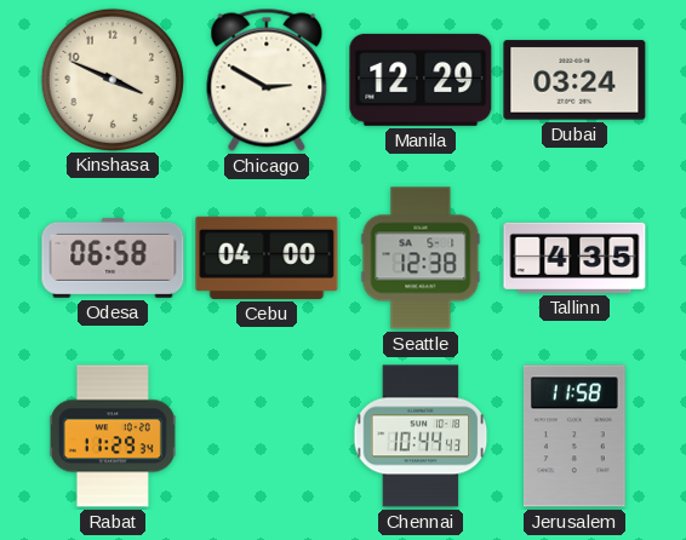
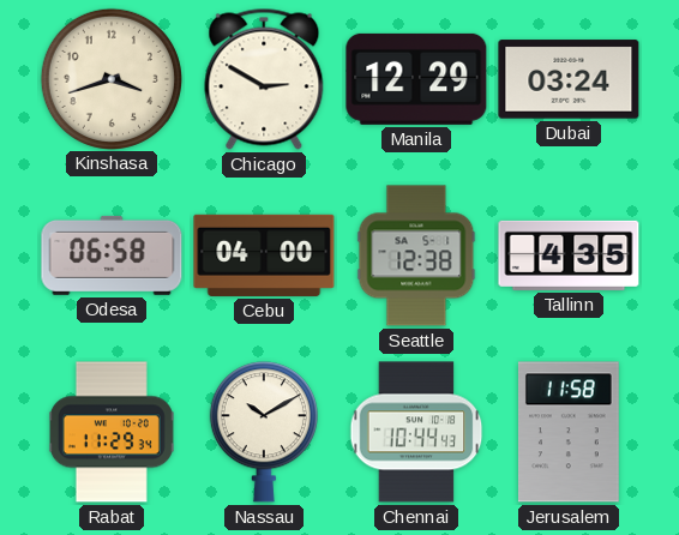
Kinshasa: 3:49 -> 3:42
Nassau: none -> 10:10
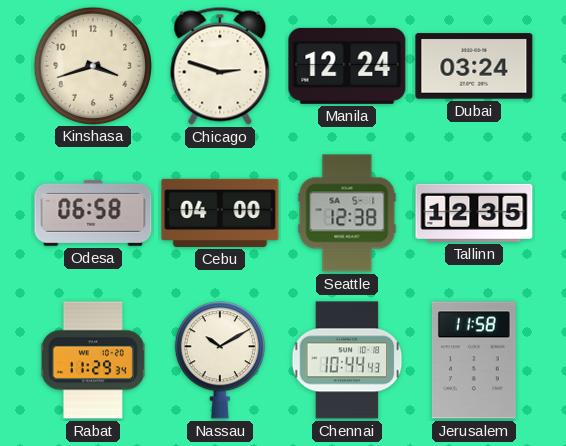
Chicago: 2:50 -> 2:48
Manila: 12:29 -> 12:24
Tallinn: 4:35 -> 12:35
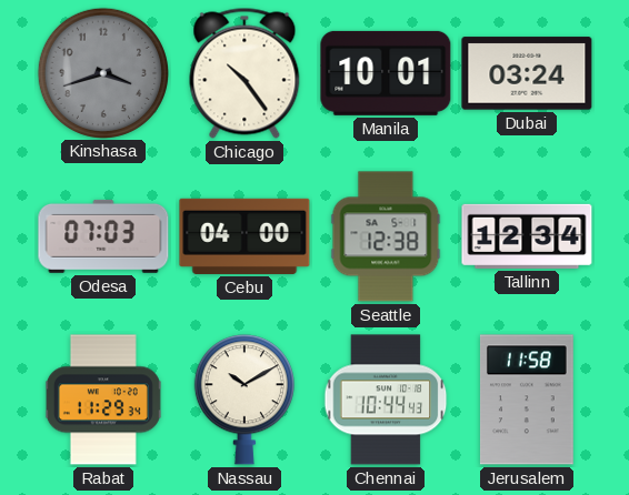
Kinshasa dial: cream -> grey
Chicago: 2:48 -> 10:24
Manila: 12:24 -> 10:01
Odesa: 06:58 -> 07:03
Tallinn: 12:35 -> 12:34
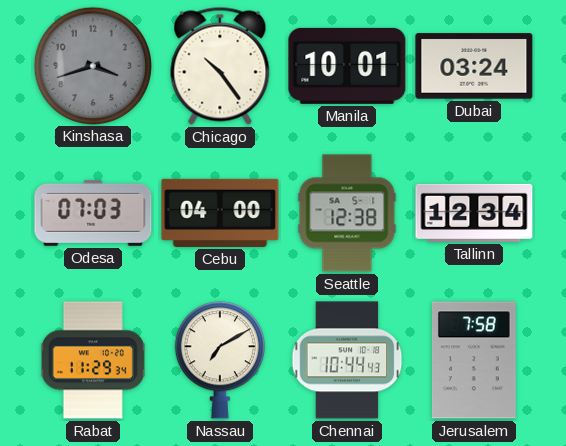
Nassau: 10:10 -> 7:10
Jerusalem: 11:58 -> 7:58
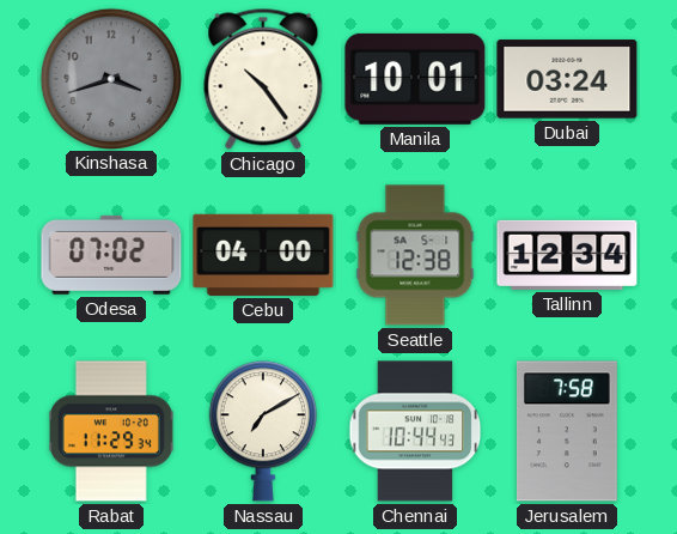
Odesa: 07:03 -> 07:02
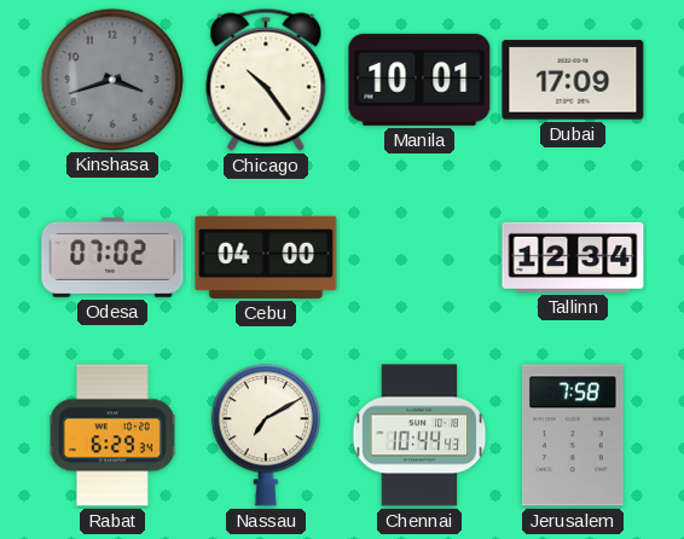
Dubai: 03:24 -> 17:09
Seattle: 12:38 -> none
Rabat: 11:29 -> 6:29
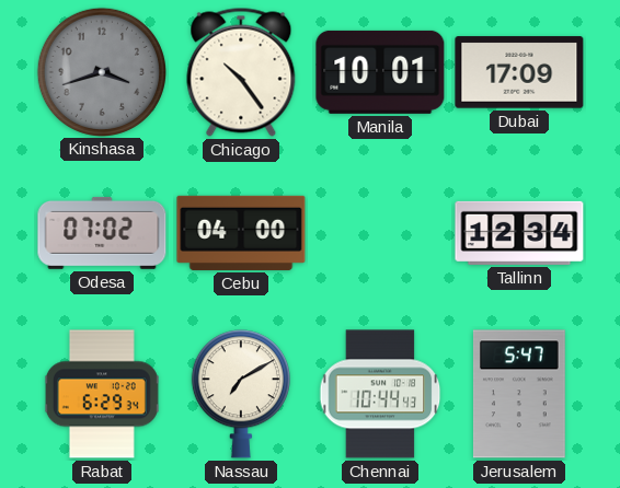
Jerusalem: 7:58 -> 5:47
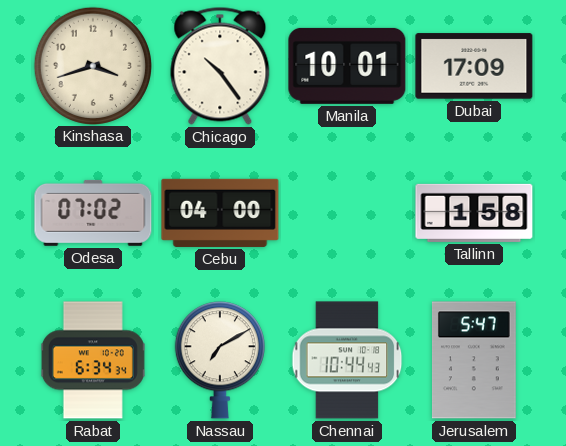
Kinshasa dial: grey -> cream
Tallinn: 12:34 -> 1:58
Rabat: 6:29 -> 6:34
